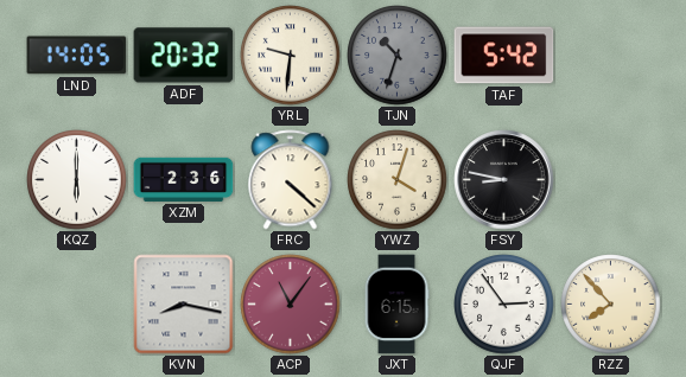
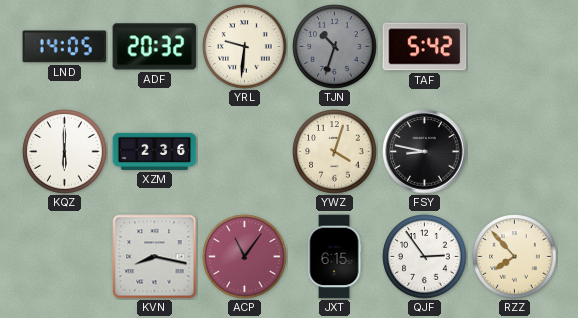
FRC: 4:22 -> none
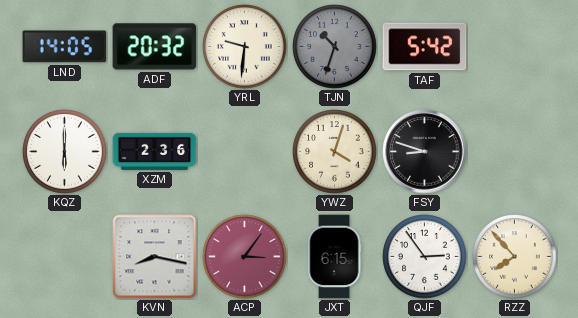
FSY: 8:47 -> 8:48
ACP: 11:06 -> 3:06
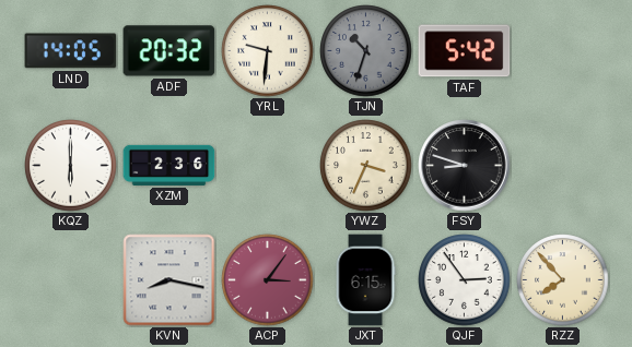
YWZ: 4:03 -> 3:34
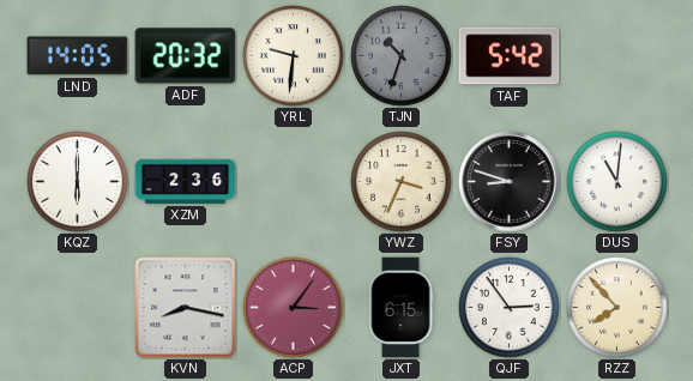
DUS: none -> 11:01
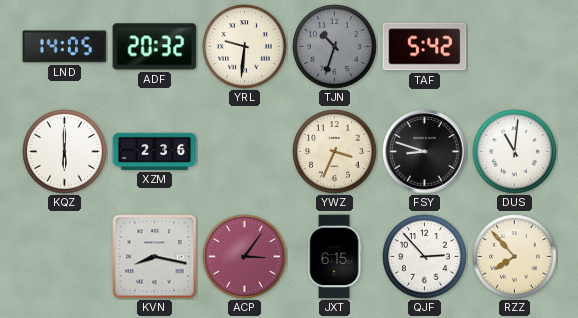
QJF: 2:54 -> 2:53
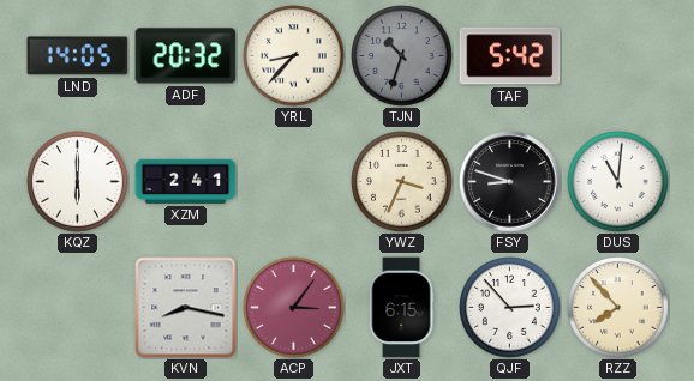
YRL: 9:31 -> 8:37
XZM: 2:36 -> 2:41
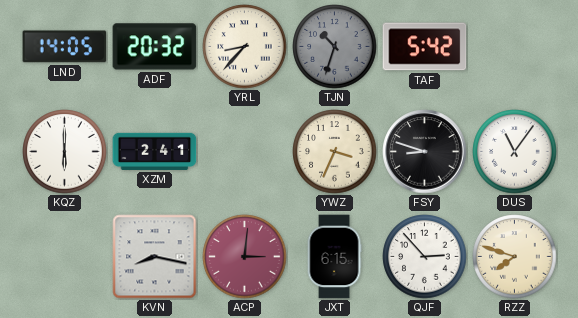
DUS: 11:01 -> 11:06
ACP: 3:06 -> 3:01
RZZ: 7:53 -> 7:48
